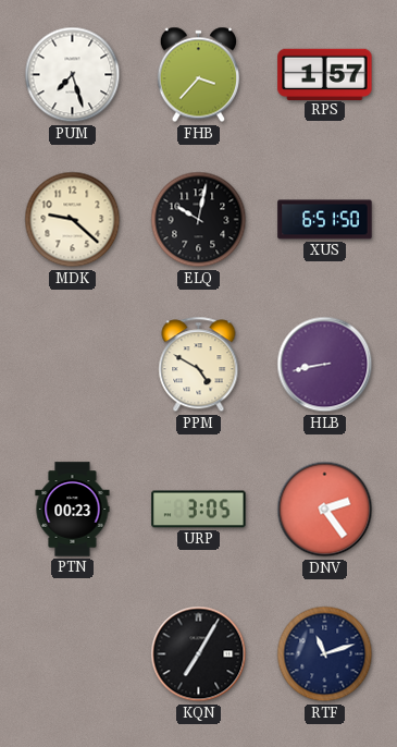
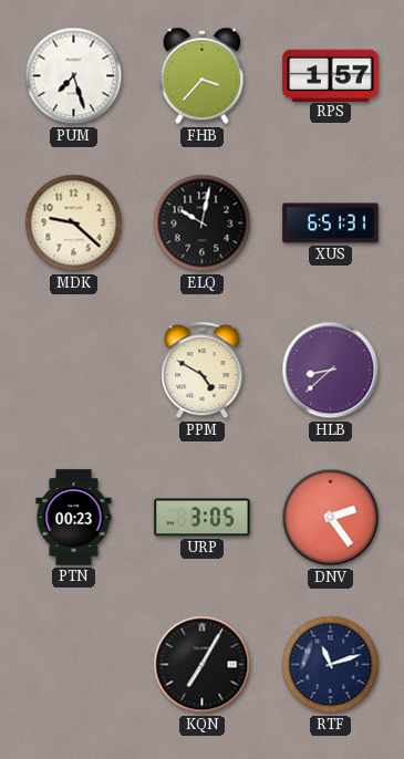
XUS: 6:51:50 -> 6:51:31
HLB: 8:43 -> 8:38
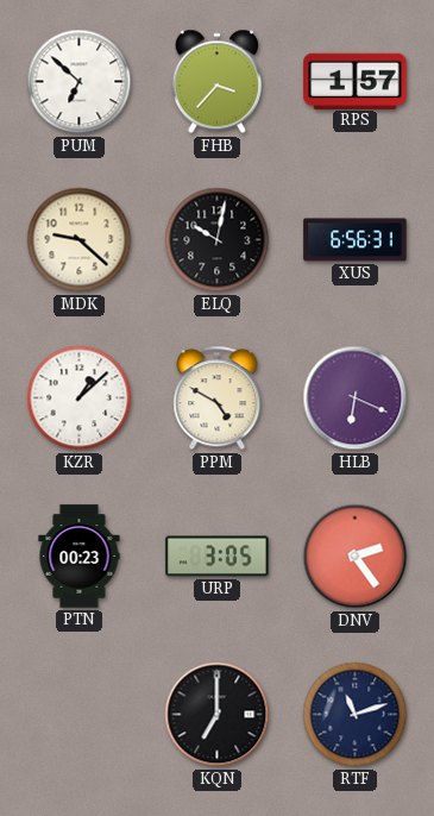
PUM: 7:27 -> 6:52
XUS: 6:51 -> 6:56
KZR: none -> 1:08
HLB: 8:38 -> 6:19
KQN: 7:05 -> 7:00
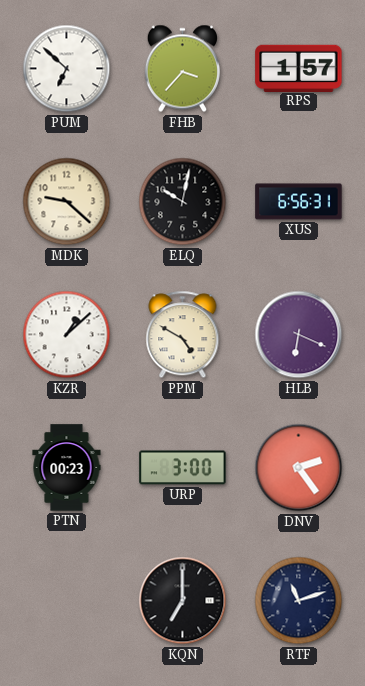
URP: 3:05 -> 3:00
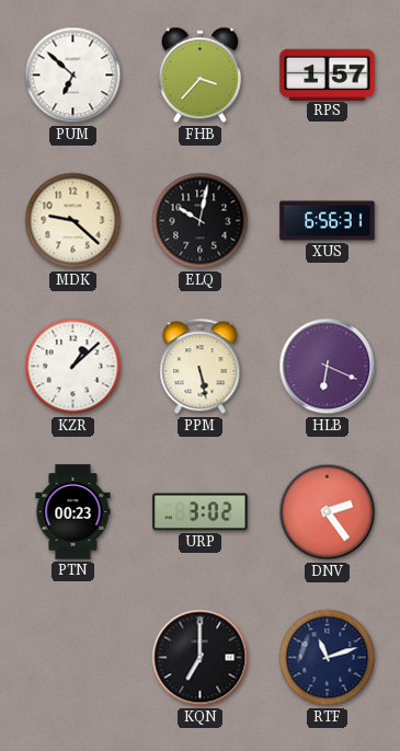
PPM: 4:50 -> 5:28
URP: 3:00 -> 3:02
